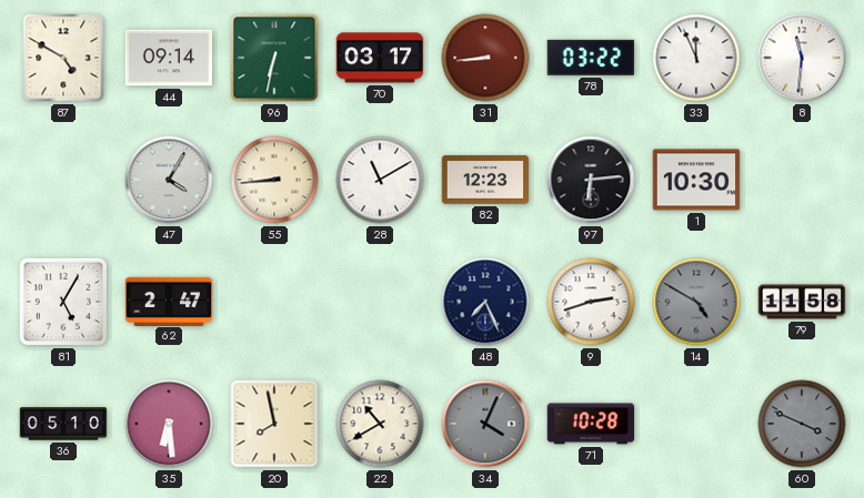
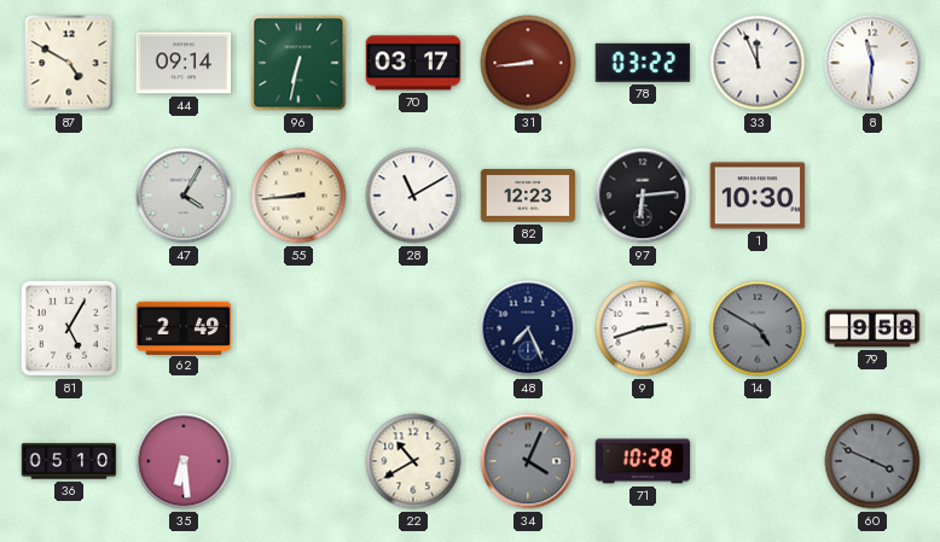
62: 2:47 -> 2:49
79: 11:58 -> 9:58
20: 7:58 -> none
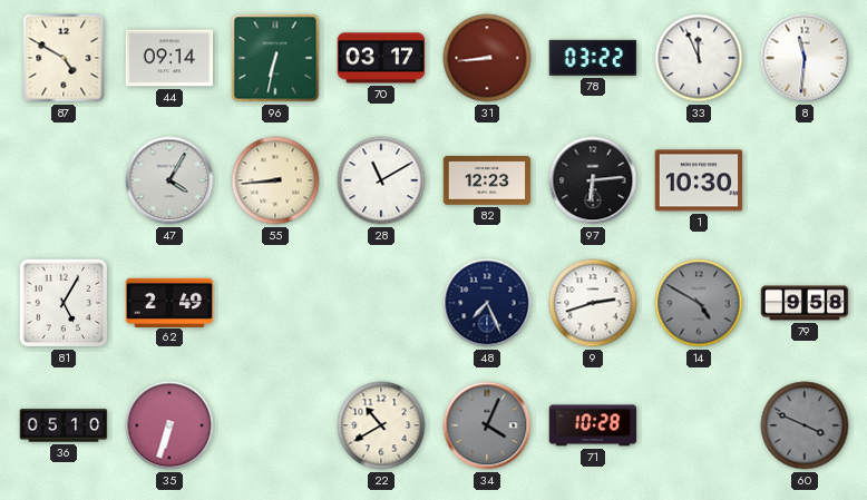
35: 6:29 -> 6:33
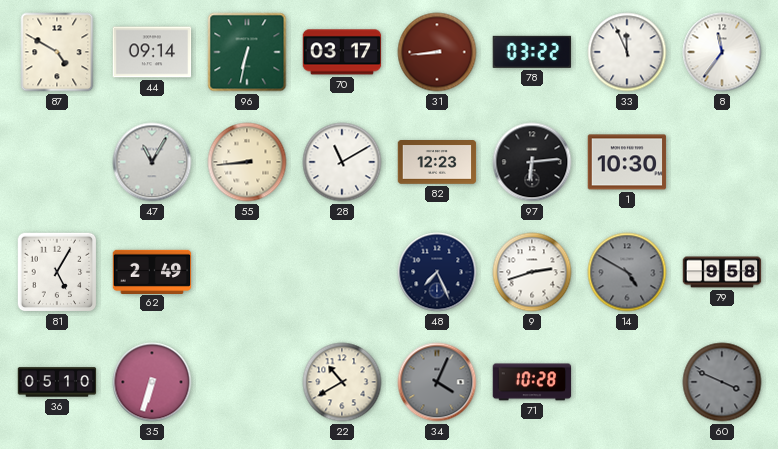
8: 11:31 -> 11:36
47: 4:05 -> 11:05
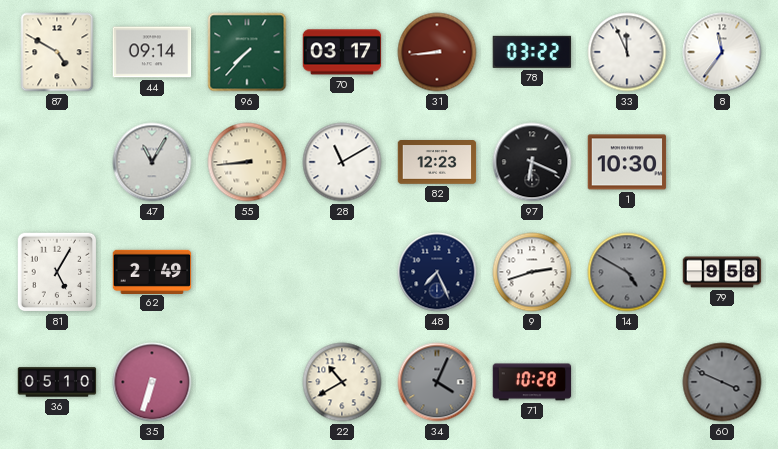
96: 6:32 -> 7:37
97: 6:14 -> 6:19
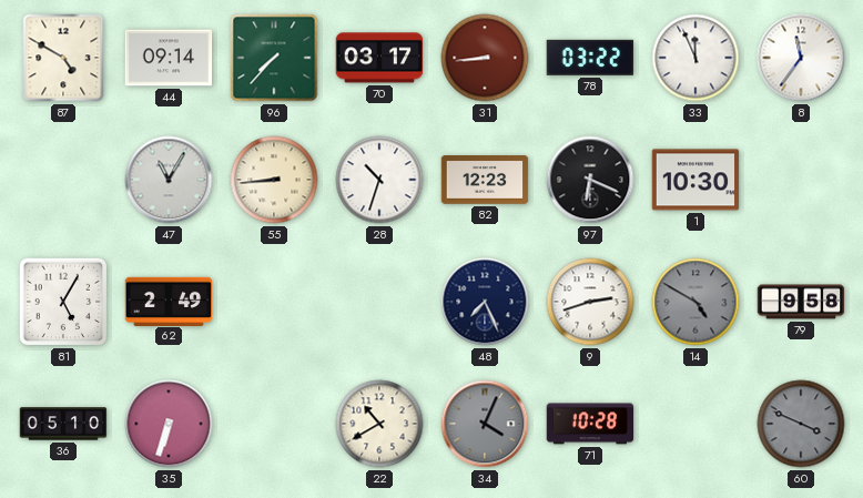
28: 11:10 -> 10:33
